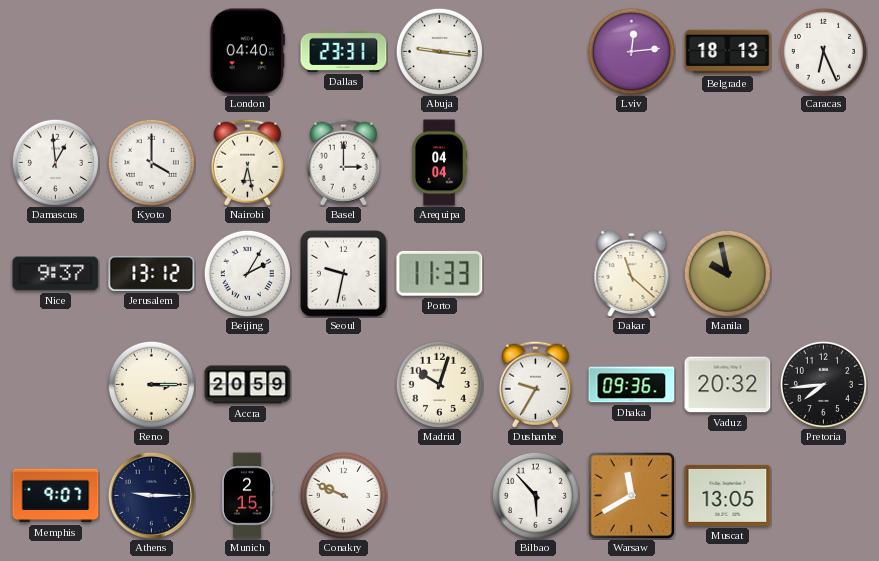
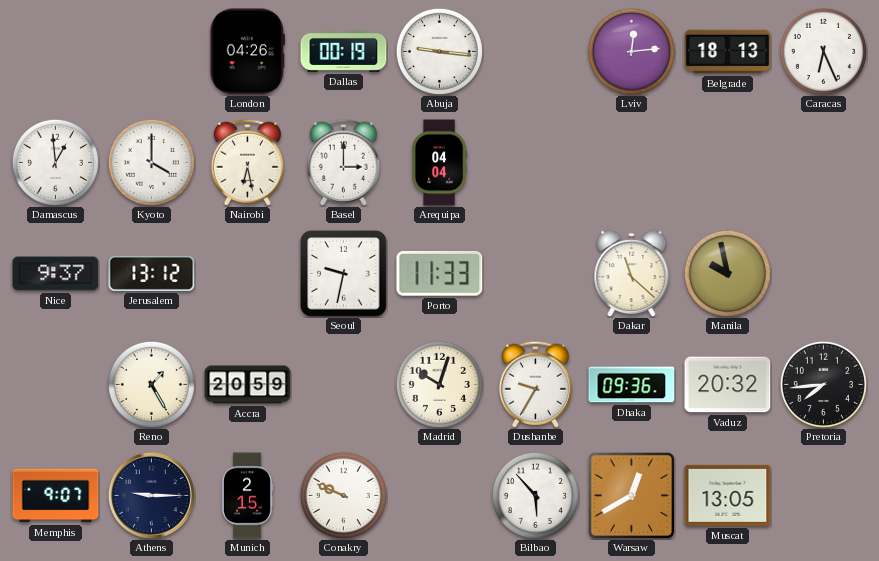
London: 04:40 -> 04:26
Dallas: 23:31 -> 00:19
Beijing: 2:05 -> none
Reno: 3:15 -> 1:25
Warsaw: 11:40 -> 12:40
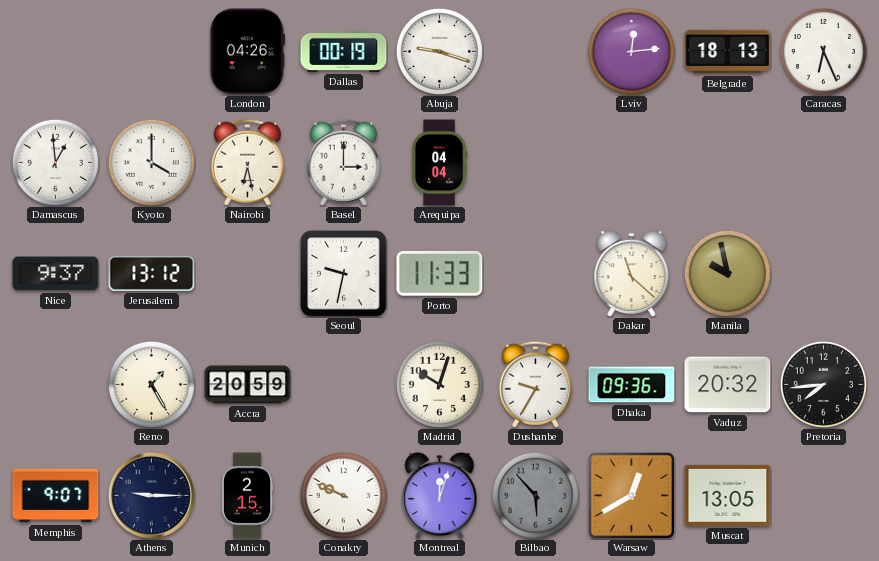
Abuja: 9:16 -> 9:18
Montreal: none -> 12:03
Bilbao dial: white -> grey
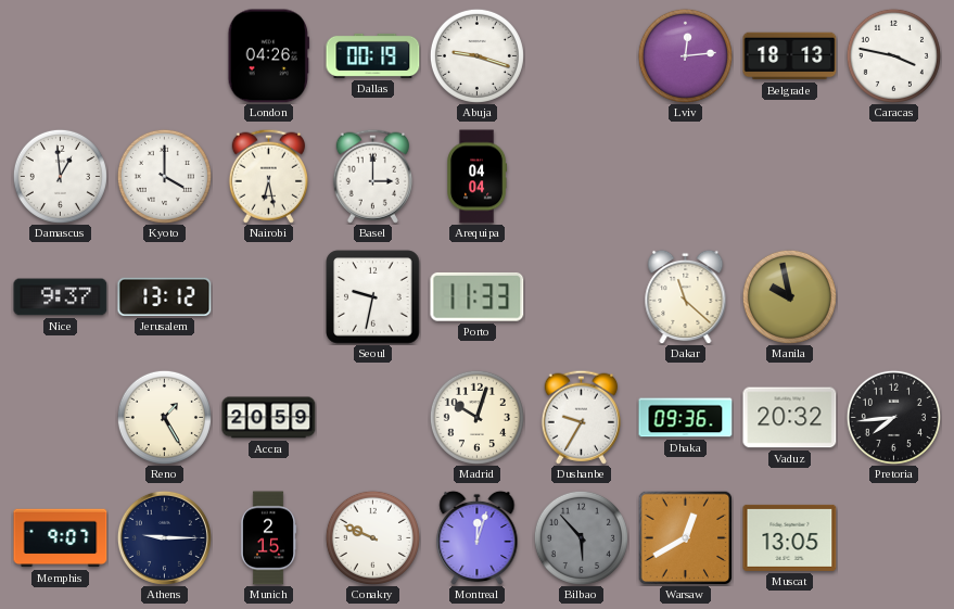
Caracas: 6:26 -> 3:47
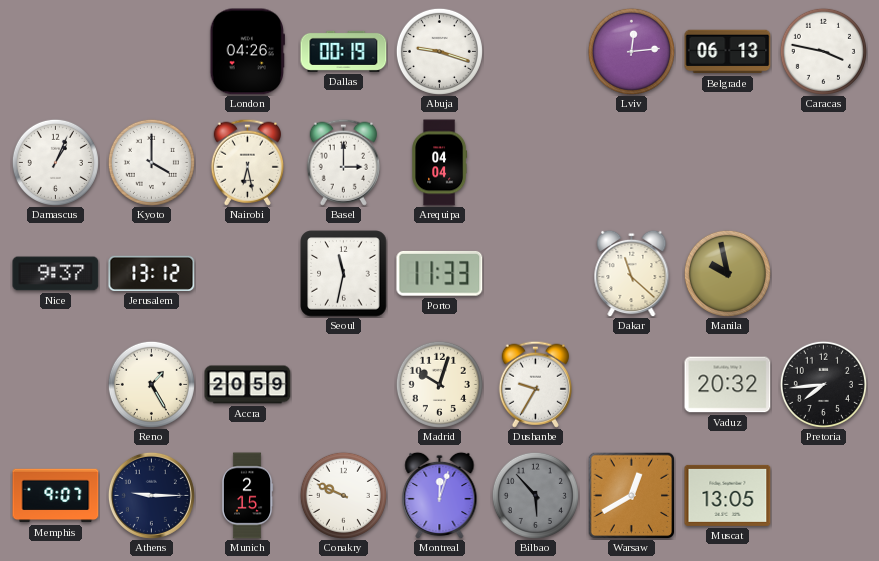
Belgrade: 18:13 -> 06:13
Damascus: 12:59 -> 1:04
Seoul: 9:32 -> 11:32
Dhaka: 09:36 -> none
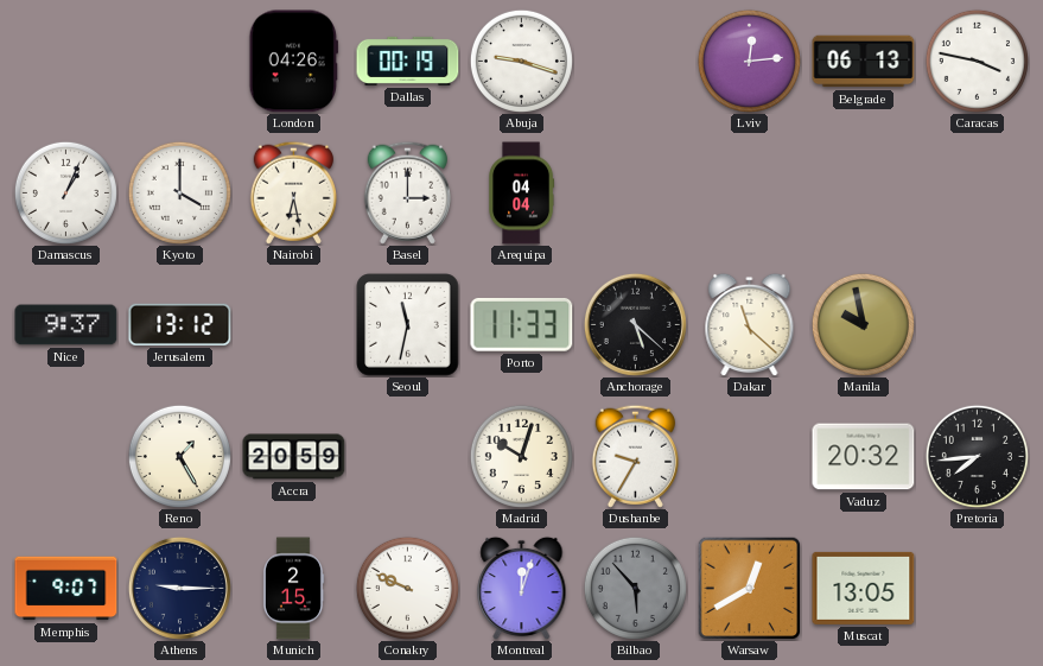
Anchorage: none -> 5:22
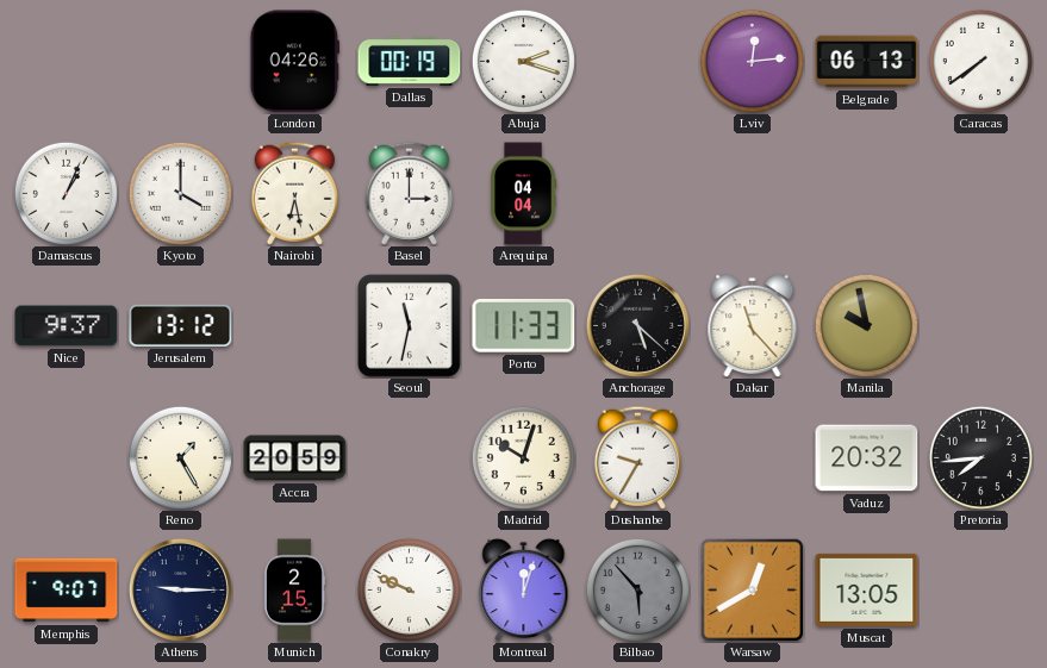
Abuja: 9:18 -> 2:18
Caracas: 3:47 -> 7:39
Dakar: 11:22 -> 11:23
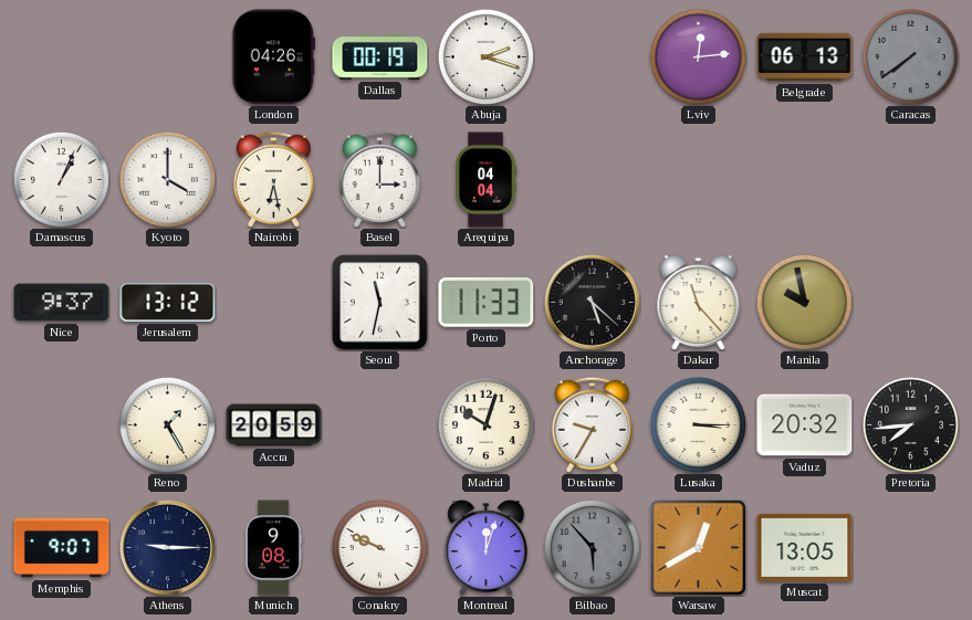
Caracas dial: white -> grey
Lusaka: none -> 3:15
Munich: 2:15 -> 9:08
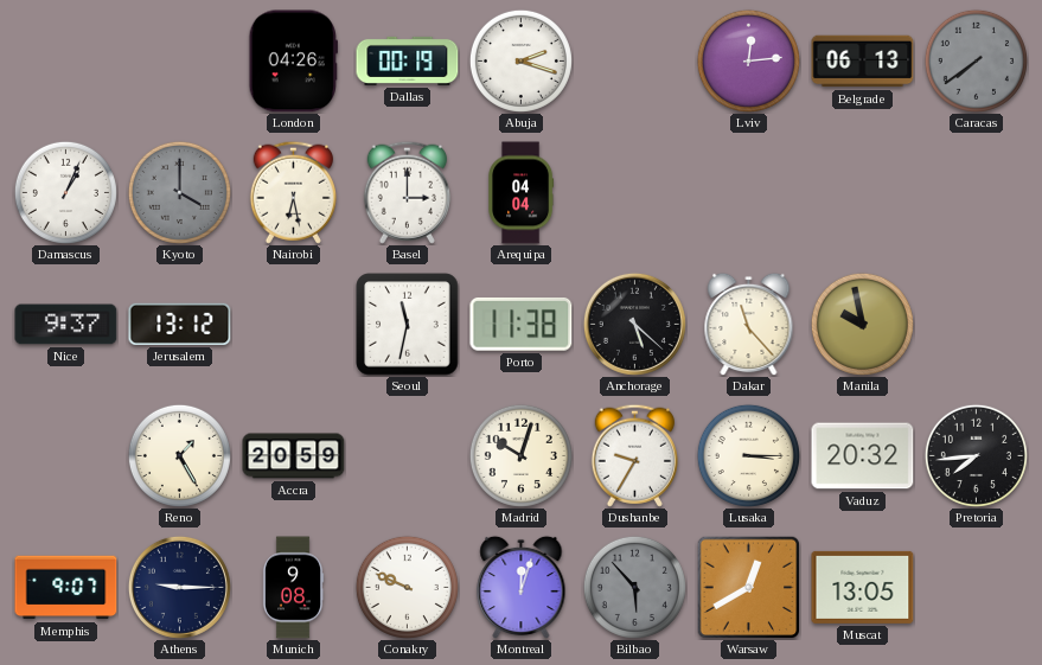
Kyoto dial: white -> grey
Porto: 11:33 -> 11:38
